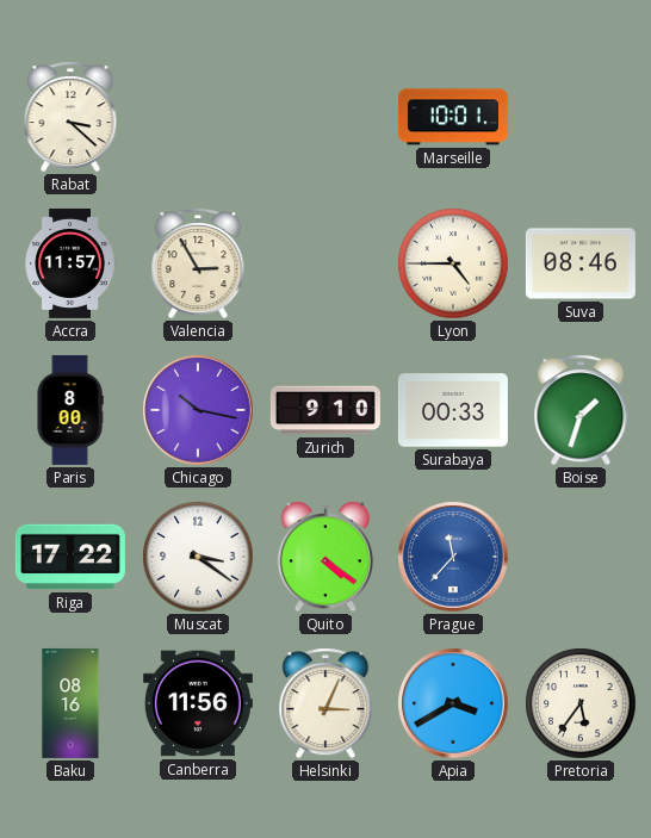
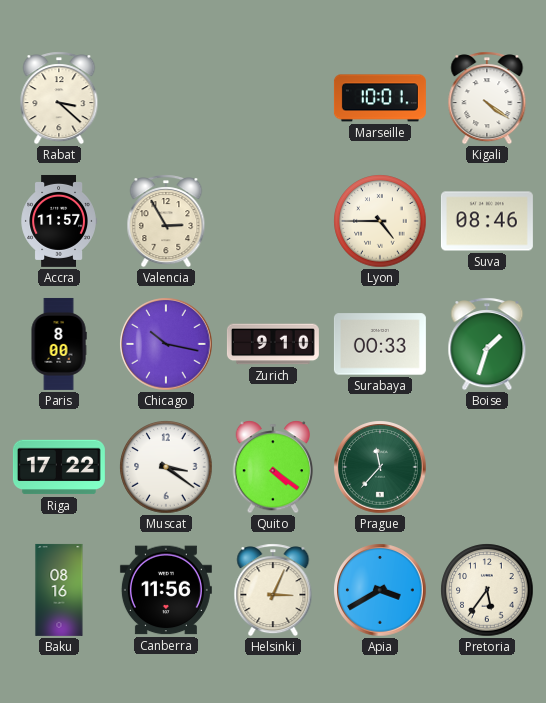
Kigali: none -> 4:21
Prague dial: blue -> green
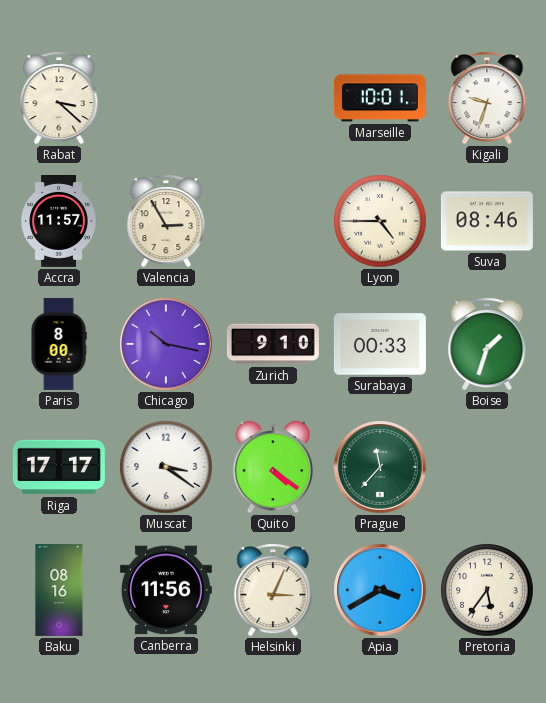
Kigali: 4:21 -> 9:33
Riga: 17:22 -> 17:17
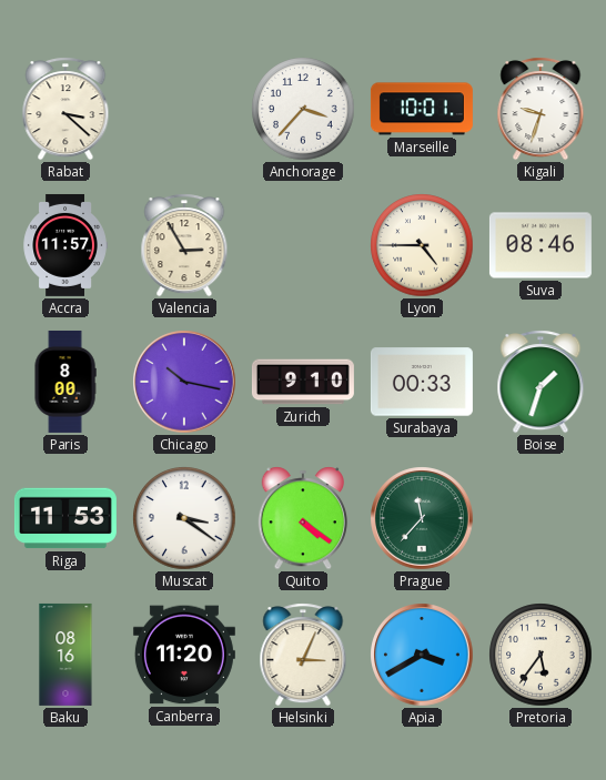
Anchorage: none -> 3:37
Riga: 17:17 -> 11:53
Canberra: 11:56 -> 11:20
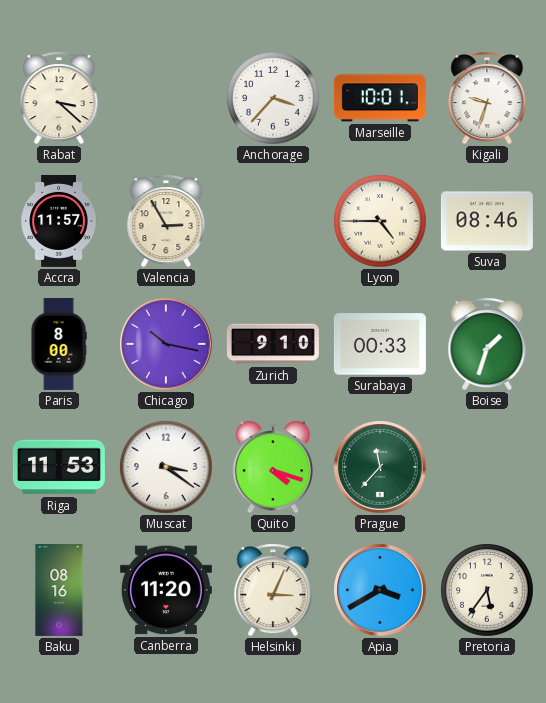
Quito: 4:21 -> 4:18
